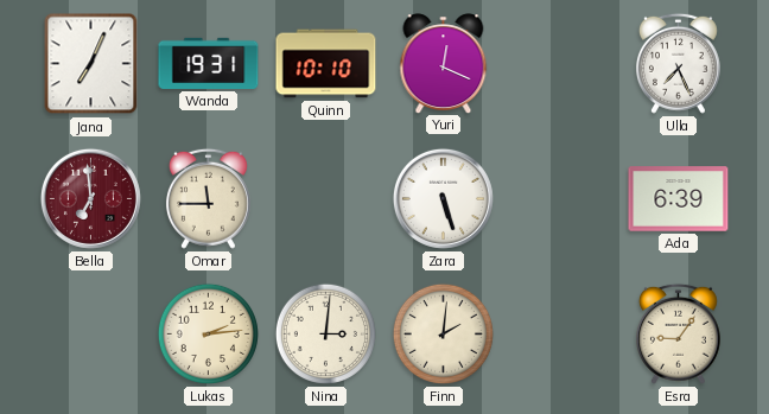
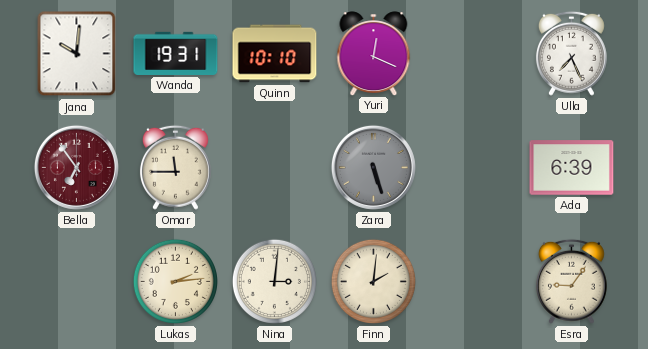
Jana: 7:04 -> 10:01
Bella: 6:59 -> 6:54
Zara dial: white -> grey
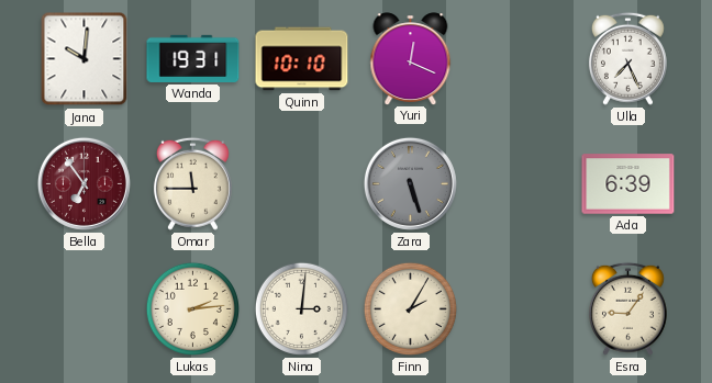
Finn: 2:01 -> 2:05
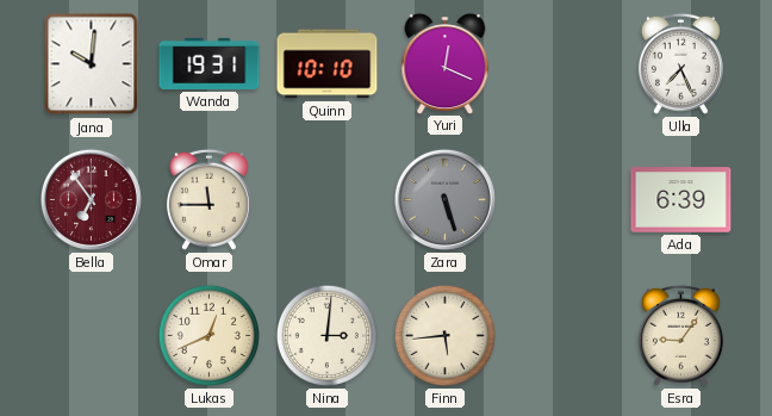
Lukas: 2:14 -> 12:41
Finn: 2:05 -> 5:44
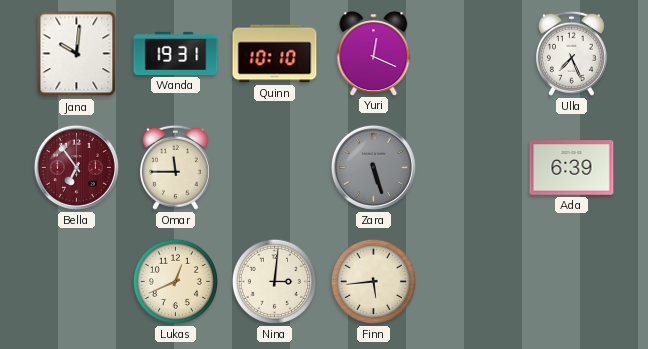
Esra: 9:06 -> none
